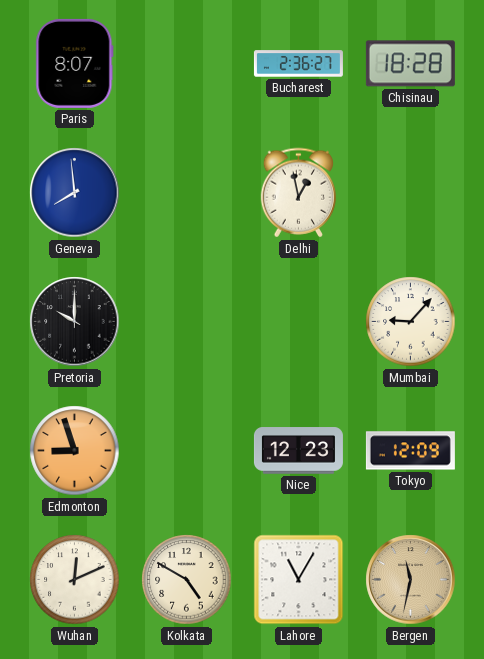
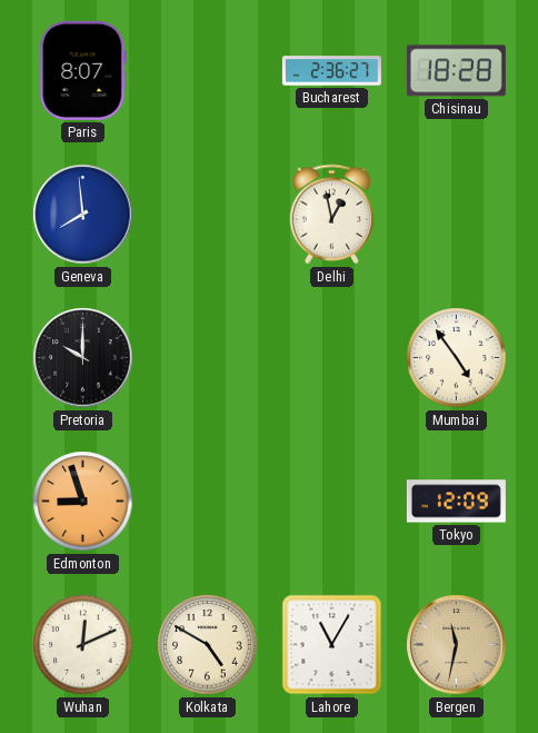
Mumbai: 9:07 -> 4:54
Nice: 12:23 -> none
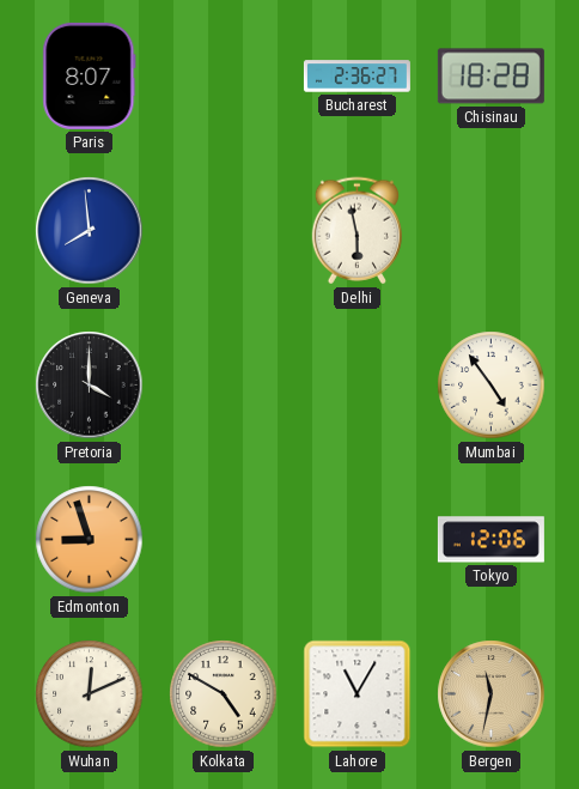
Delhi: 12:58 -> 5:58
Pretoria: 10:00 -> 4:00
Tokyo: 12:09 -> 12:06
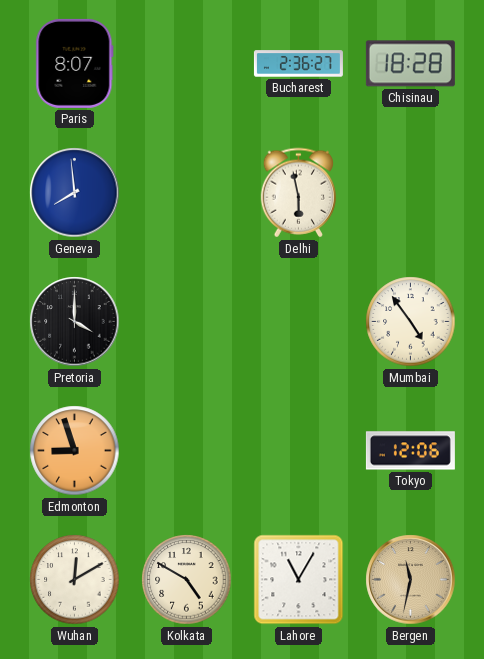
Wuhan: 12:11 -> 12:10
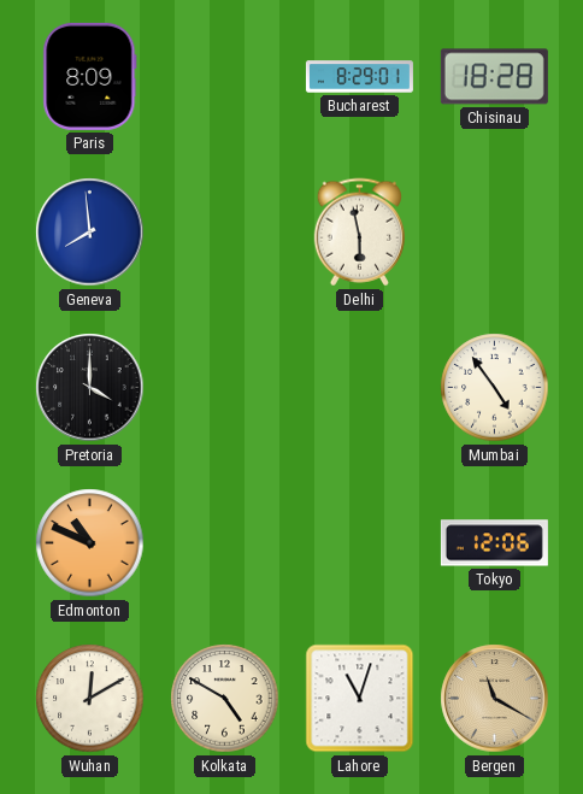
Paris: 8:07 -> 8:09
Bucharest: 2:36 -> 8:29
Edmonton: 8:57 -> 10:49
Lahore: 11:05 -> 11:03
Bergen: 11:32 -> 11:20
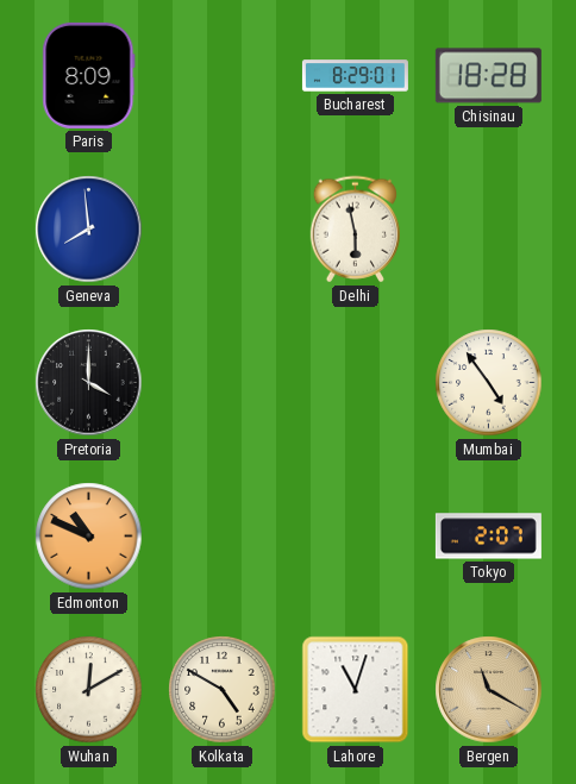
Tokyo: 12:06 -> 2:07
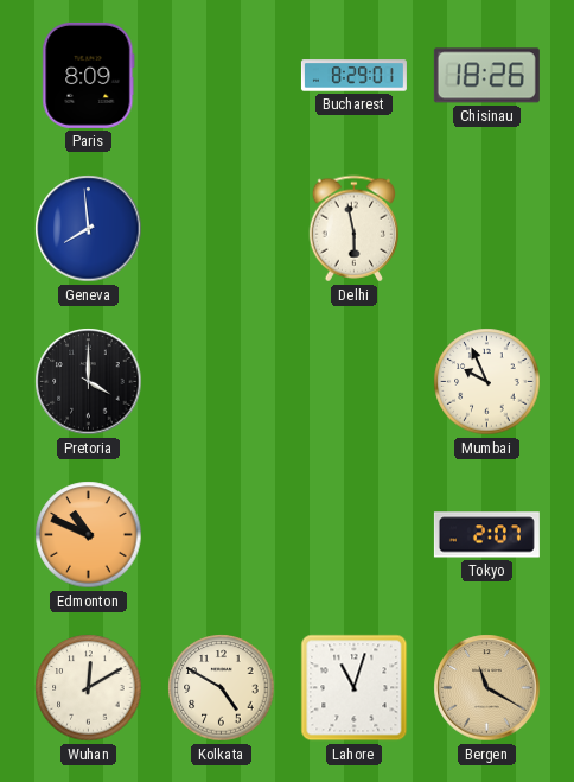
Chisinau: 18:28 -> 18:26
Mumbai: 4:54 -> 9:56
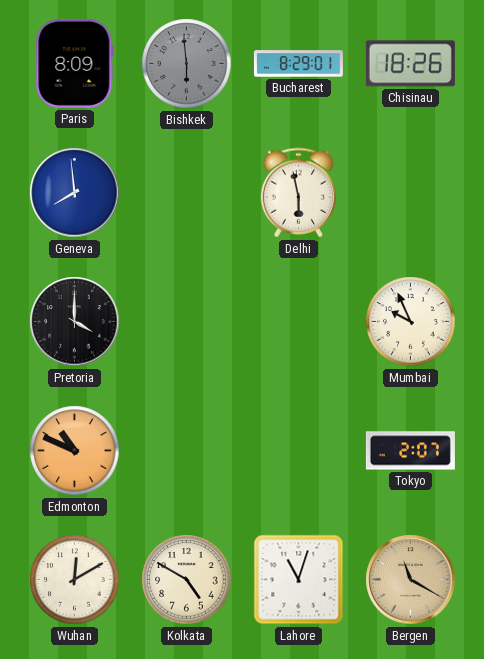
Bishkek: none -> 5:59
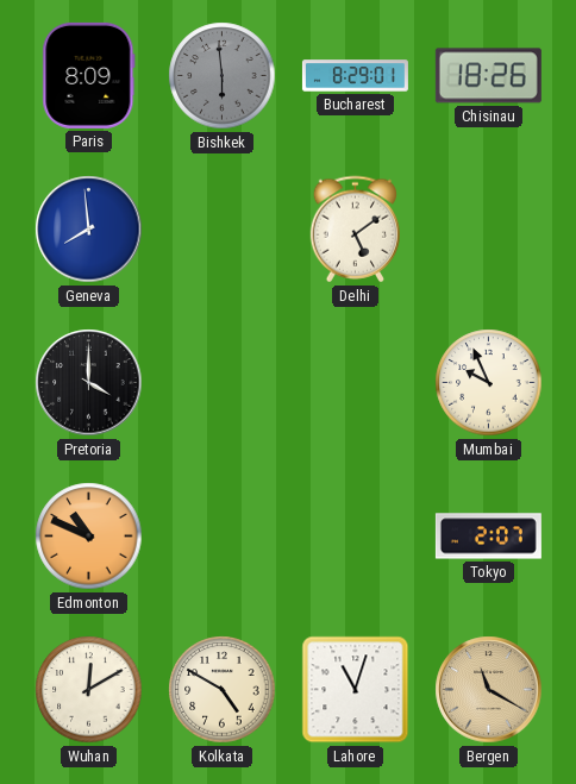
Delhi: 5:58 -> 5:09
